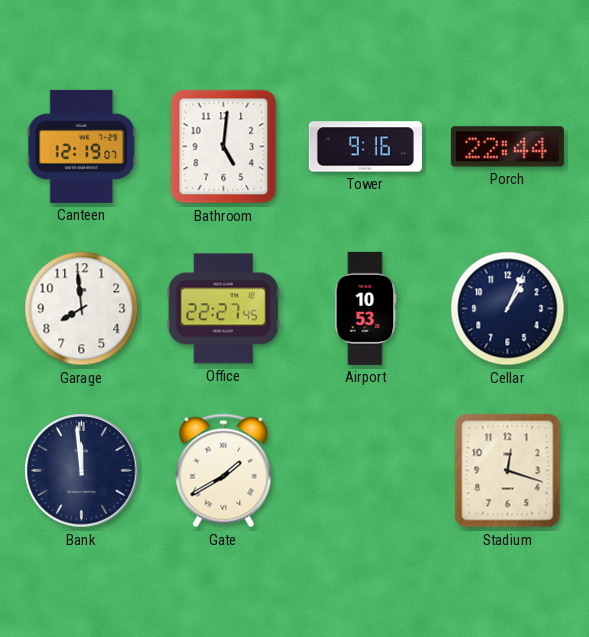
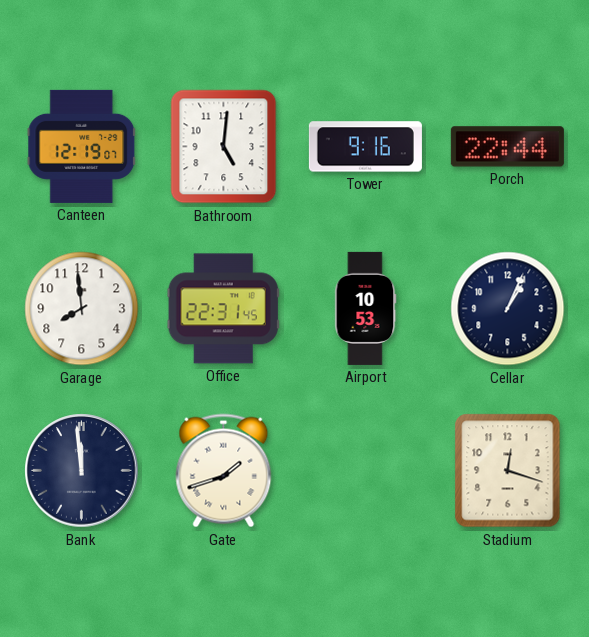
Office: 22:27 -> 22:31
Gate: 1:40 -> 1:42
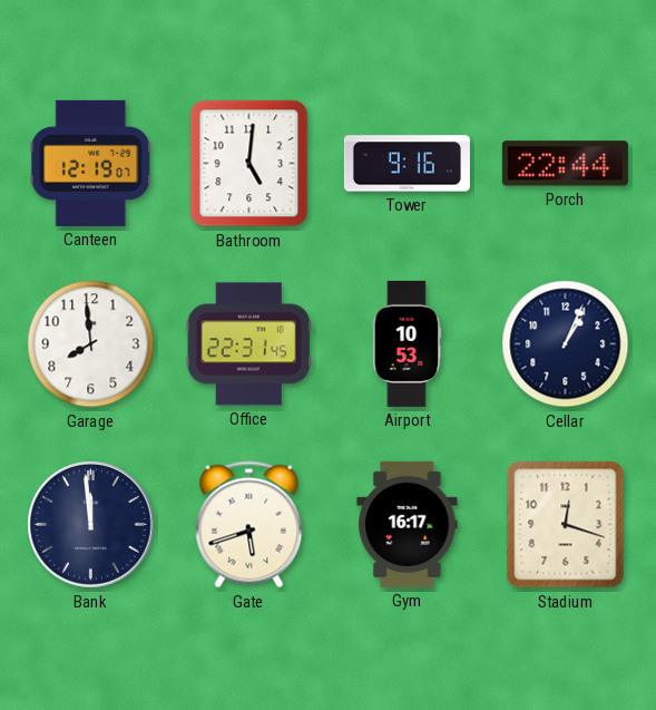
Gate: 1:42 -> 5:42
Gym: none -> 16:17
